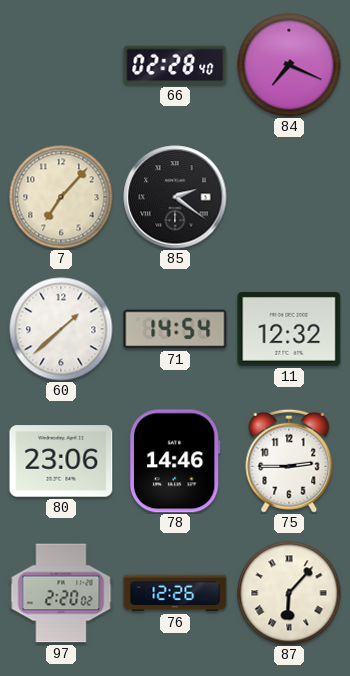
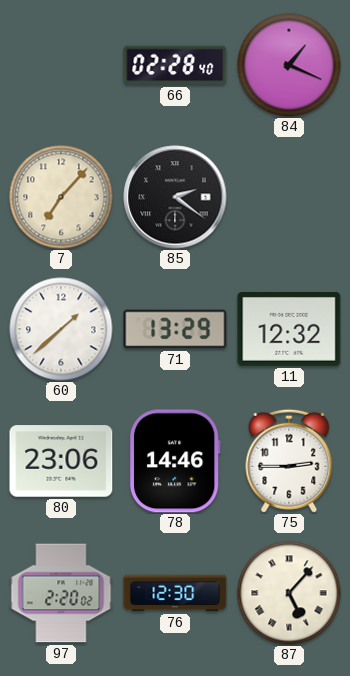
84: 7:19 -> 1:19
71: 14:54 -> 13:29
76: 12:26 -> 12:30
87: 6:07 -> 5:07
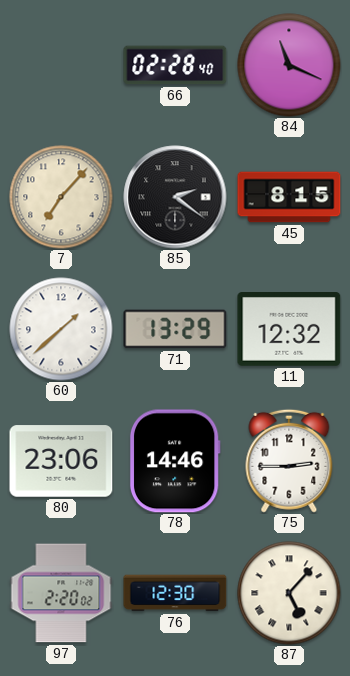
84: 1:19 -> 11:19
45: none -> 8:15
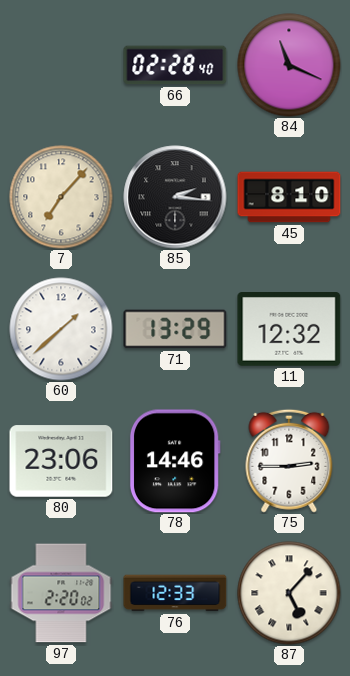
85: 2:21 -> 2:16
45: 8:15 -> 8:10
76: 12:30 -> 12:33
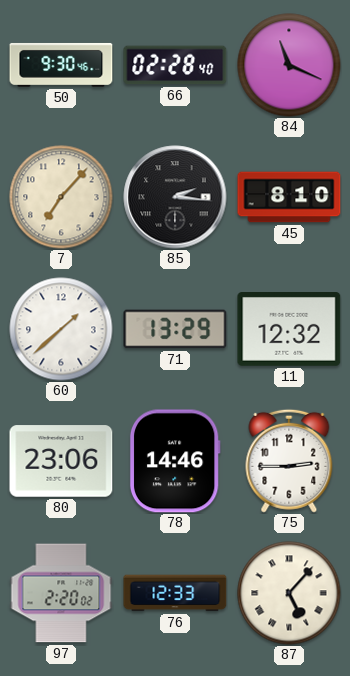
50: none -> 9:30
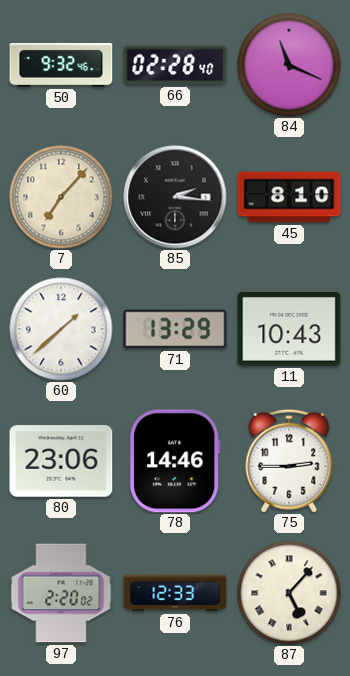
50: 9:30 -> 9:32
11: 12:32 -> 10:43
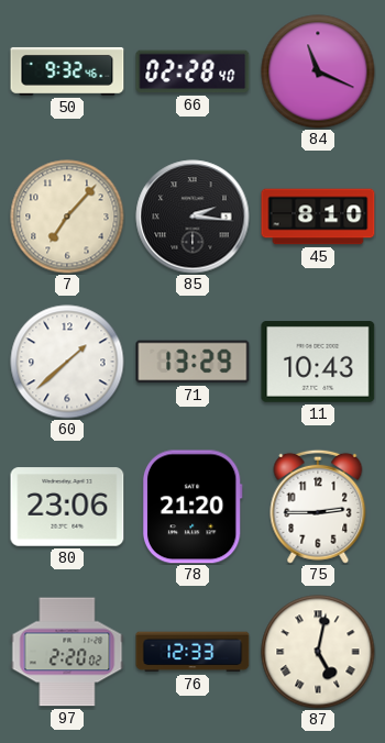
78: 14:46 -> 21:20
87: 5:07 -> 5:02
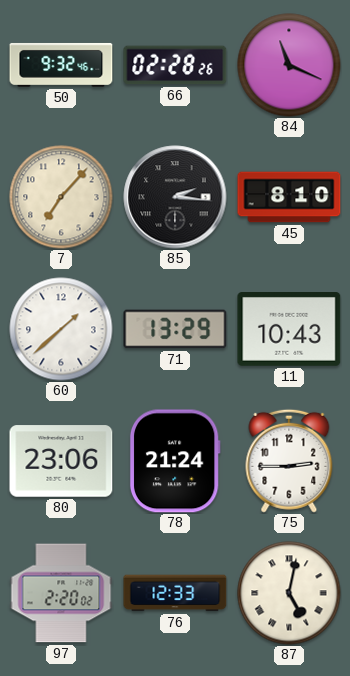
66: 02:28:40 -> 02:28:26
78: 21:20 -> 21:24
